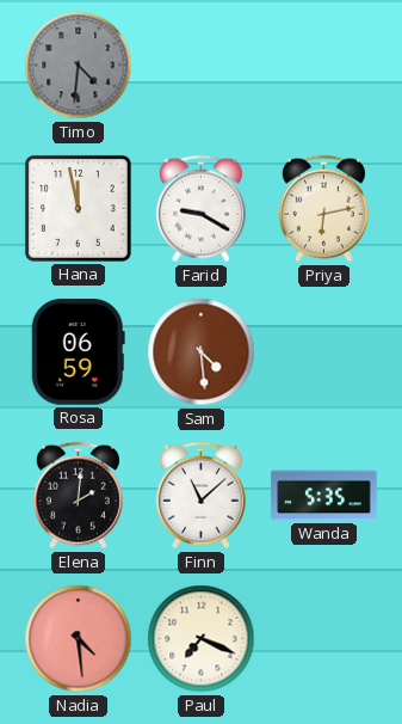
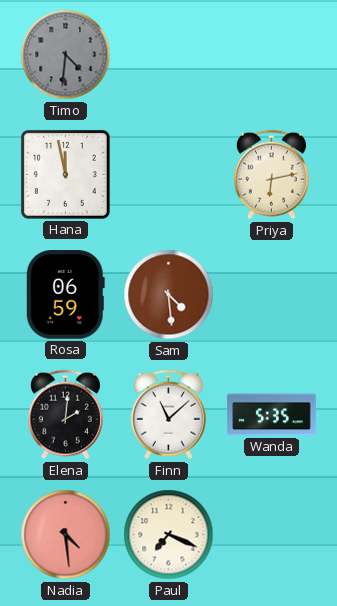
Farid: 9:20 -> none
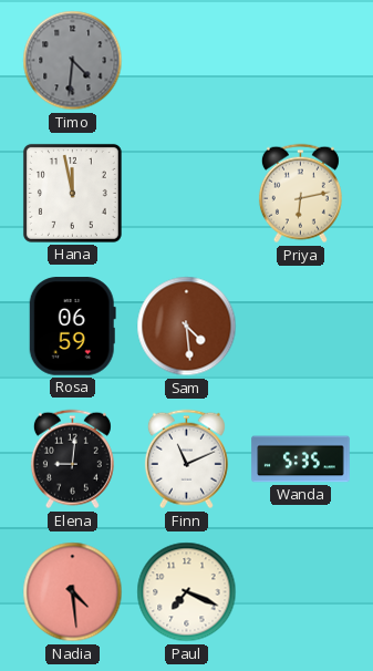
Elena: 2:01 -> 9:01
Finn: 11:08 -> 11:11
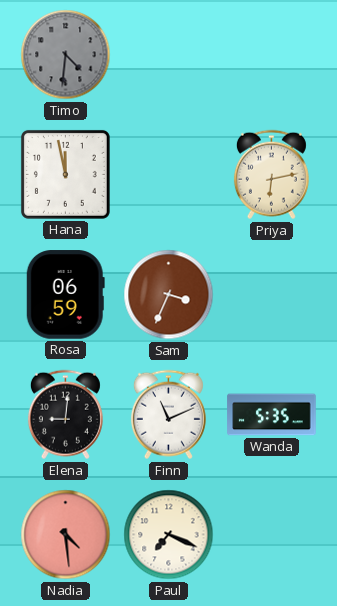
Sam: 4:29 -> 3:34
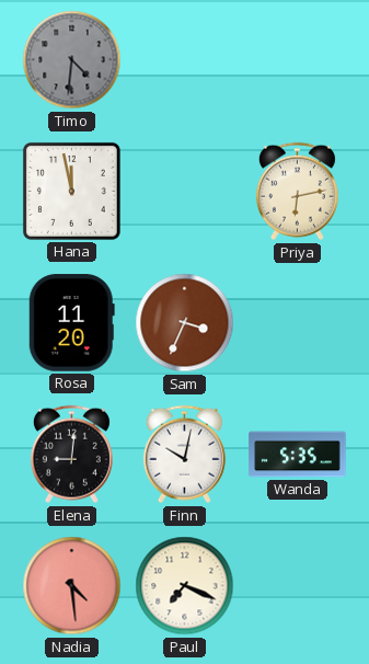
Rosa: 06:59 -> 11:20
Finn: 11:11 -> 10:02
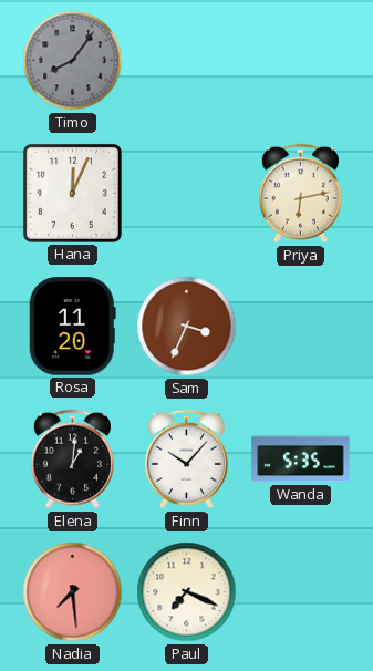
Timo: 4:31 -> 8:06
Hana: 11:58 -> 12:04
Elena: 9:01 -> 1:01
Finn: 10:02 -> 10:07
Nadia: 4:29 -> 7:29
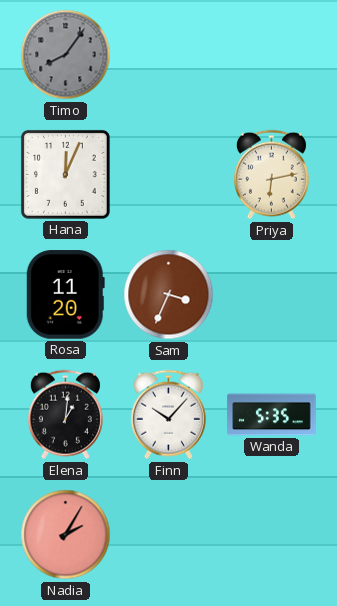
Nadia: 7:29 -> 2:05
Paul: 7:19 -> none
